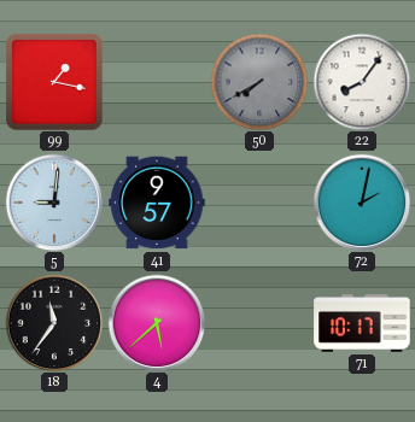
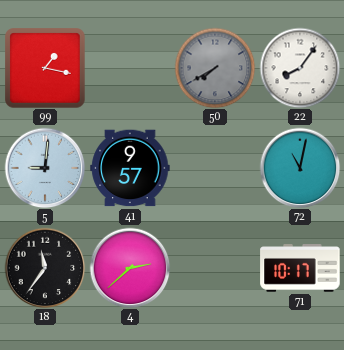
72: 2:02 -> 11:02
4: 5:38 -> 2:38
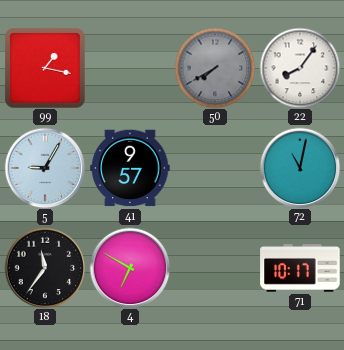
5: 9:01 -> 9:05
4: 2:38 -> 6:50
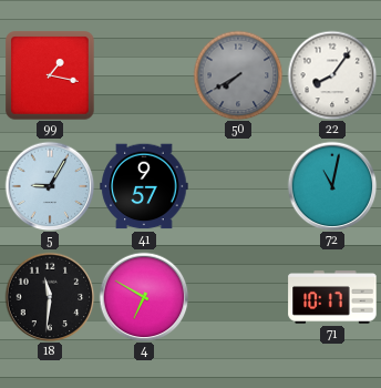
18: 11:36 -> 11:31
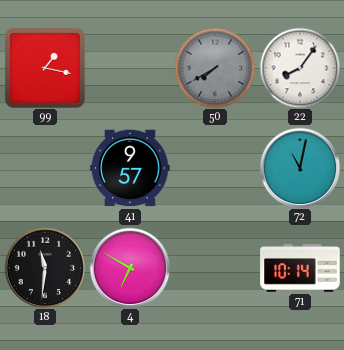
5: 9:05 -> none
71: 10:17 -> 10:14
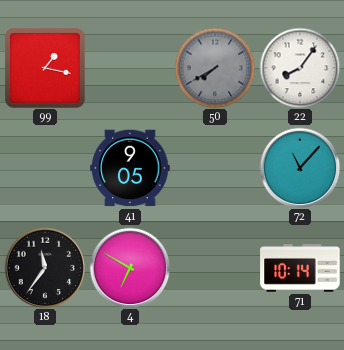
41: 9:57 -> 9:05
72: 11:02 -> 11:07
18: 11:31 -> 11:36
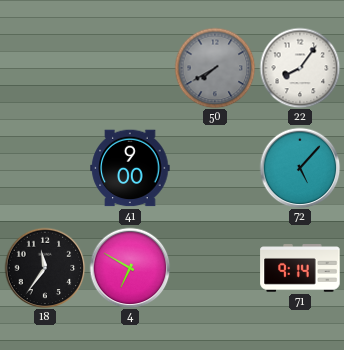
99: 1:17 -> none
41: 9:05 -> 9:00
72: 11:07 -> 5:07
71: 10:14 -> 9:14
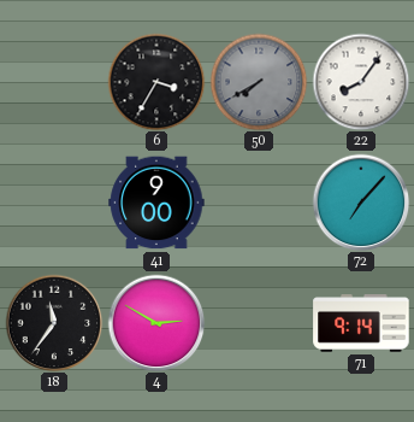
6: none -> 3:35
72: 5:07 -> 7:07
4: 6:50 -> 2:50
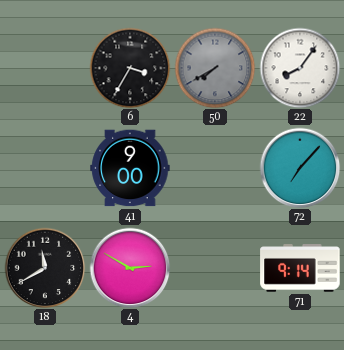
18: 11:36 -> 11:40
